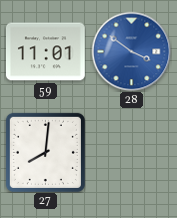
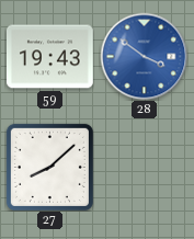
59: 11:01 -> 19:43
27: 8:01 -> 8:08
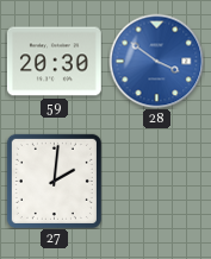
59: 19:43 -> 20:30
27: 8:08 -> 2:01
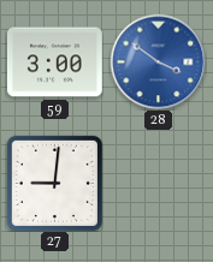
59: 20:30 -> 3:00
27: 2:01 -> 9:01
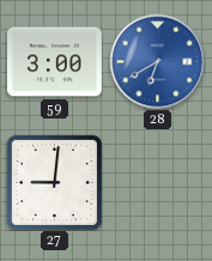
28: 3:51 -> 6:40
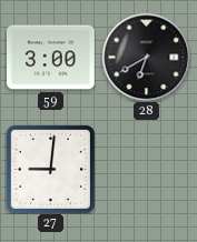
28 dial: blue -> black
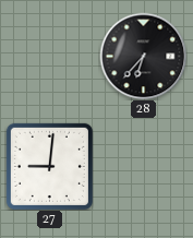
59: 3:00 -> none
28: 6:40 -> 6:37
